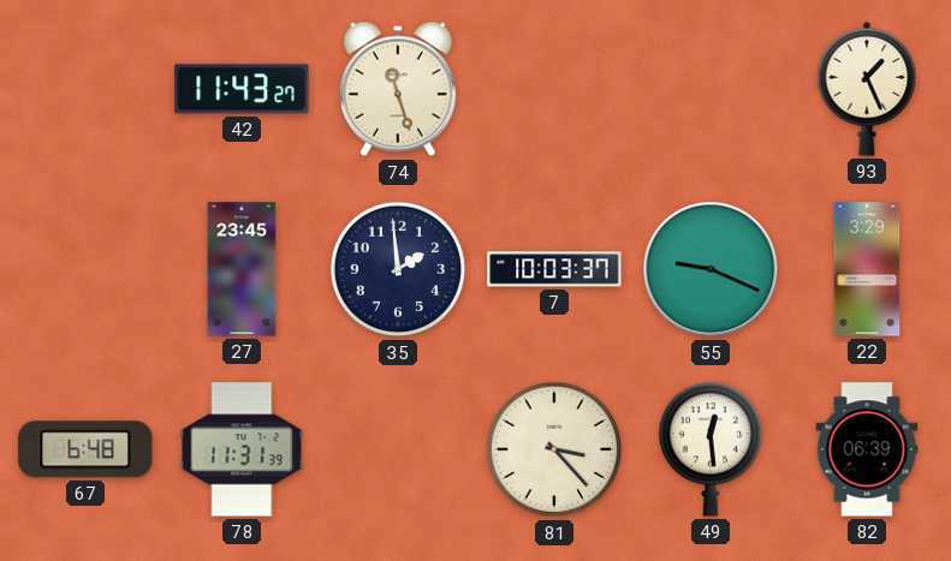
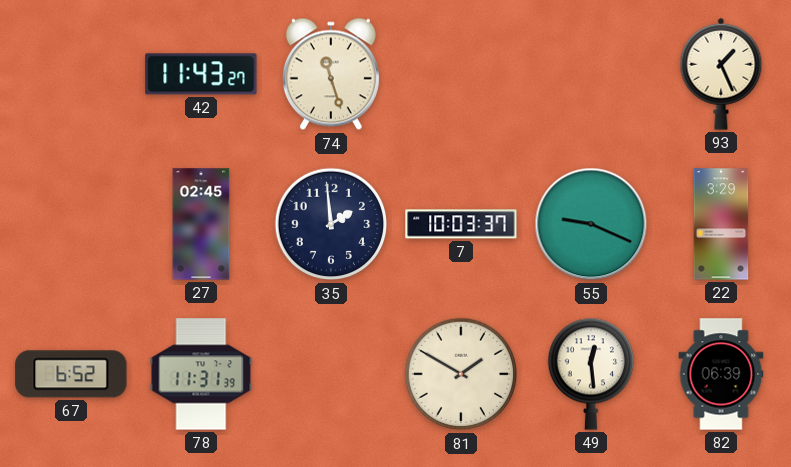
27: 23:45 -> 02:45
67: 6:48 -> 6:52
81: 3:23 -> 1:50
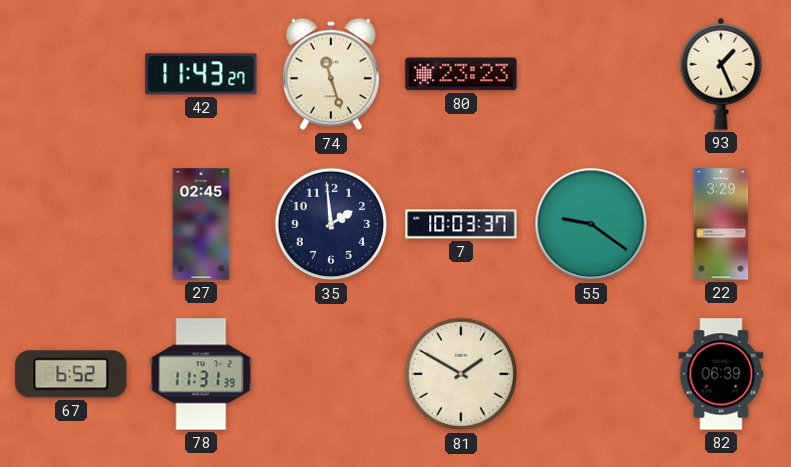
80: none -> 23:23
55: 9:19 -> 9:21
49: 12:29 -> none
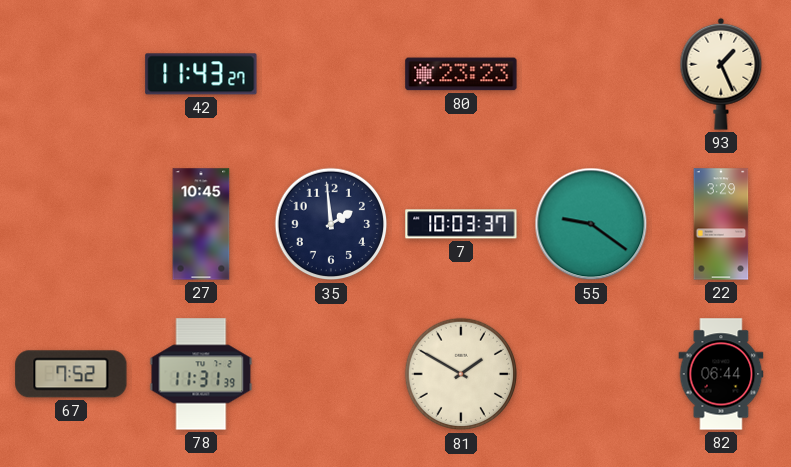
74: 11:27 -> none
27: 02:45 -> 10:45
67: 6:52 -> 7:52
82: 06:39 -> 06:44
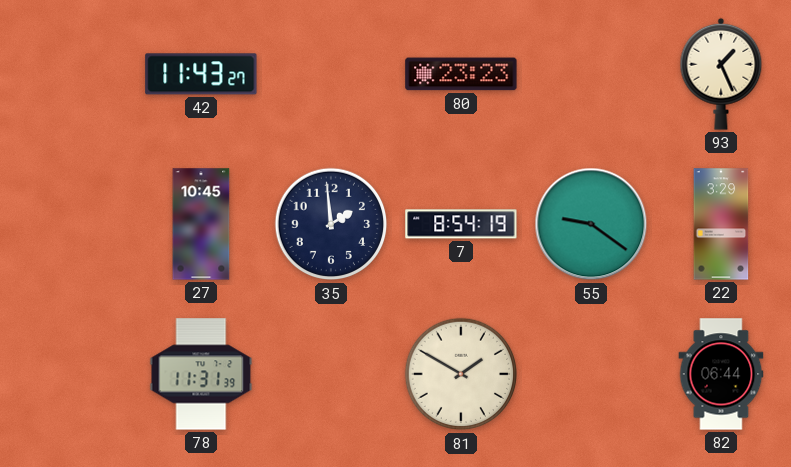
7: 10:03 -> 8:54
67: 7:52 -> none
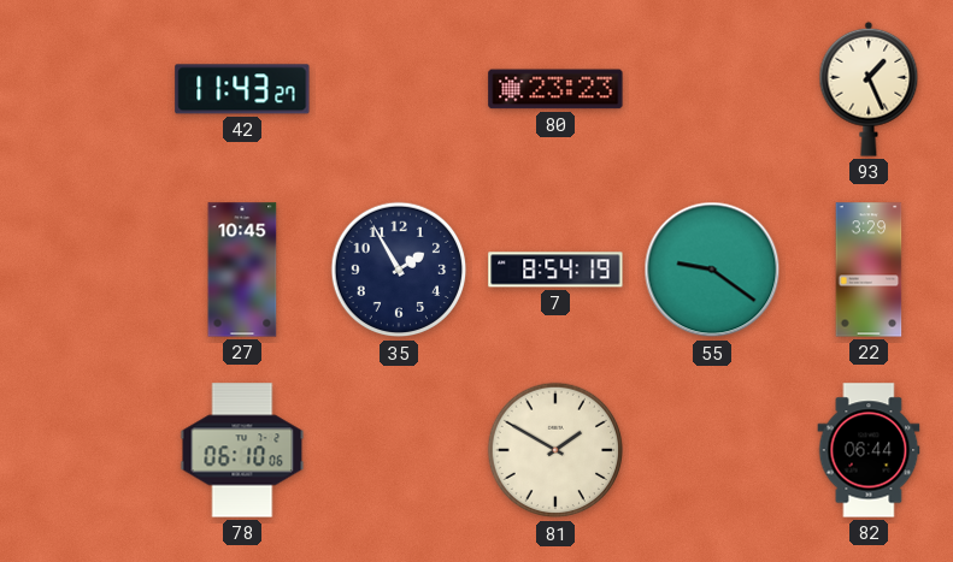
35: 1:59 -> 1:55
78: 11:31 -> 06:10
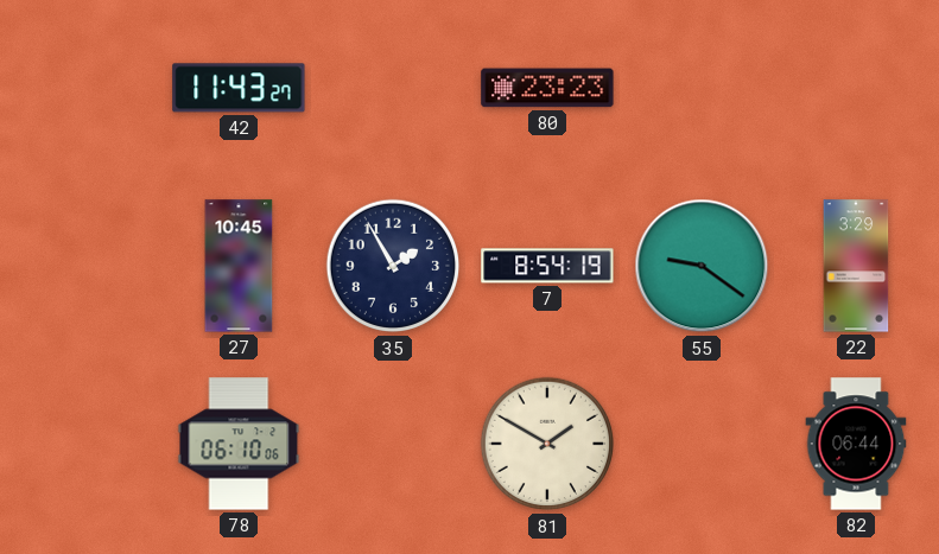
93: 1:26 -> none
